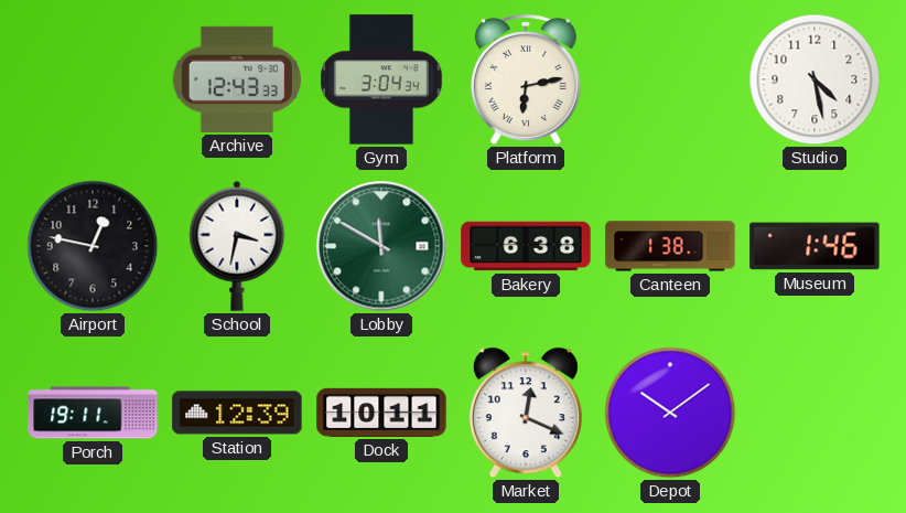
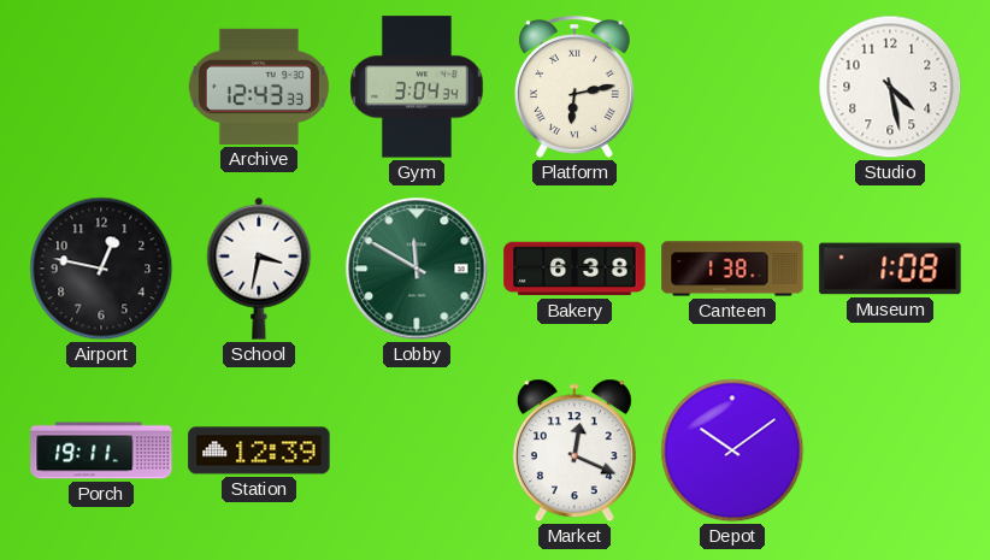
Museum: 1:46 -> 1:08
Dock: 10:11 -> none
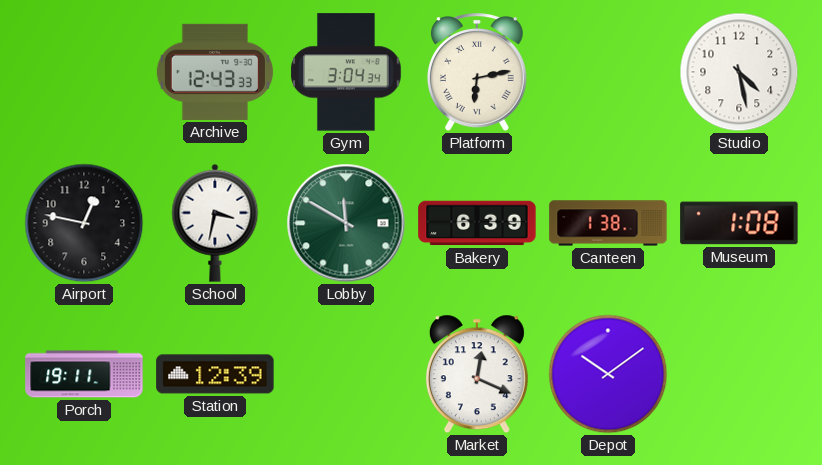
Bakery: 6:38 -> 6:39
